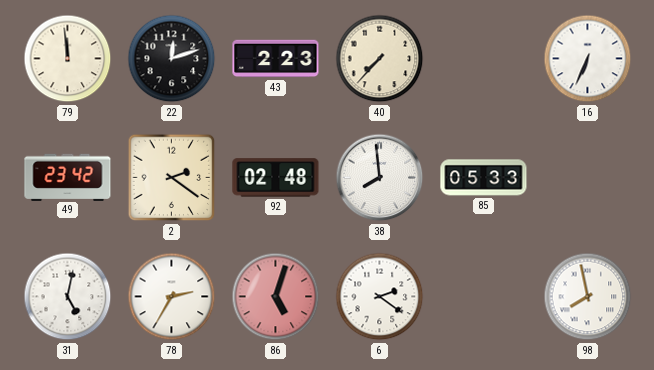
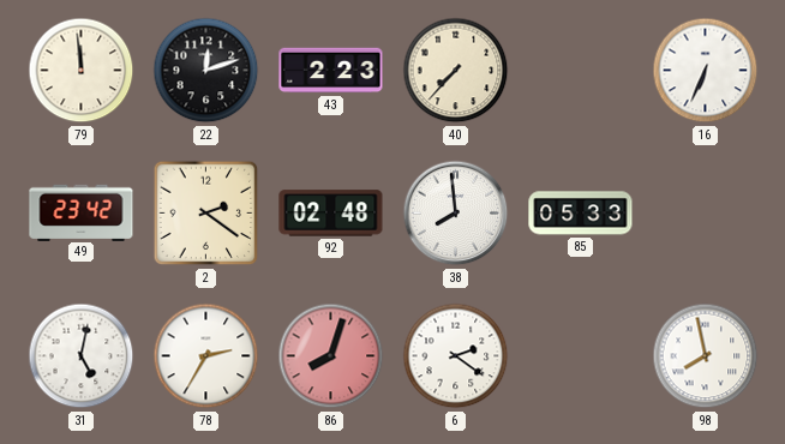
86: 5:03 -> 8:03
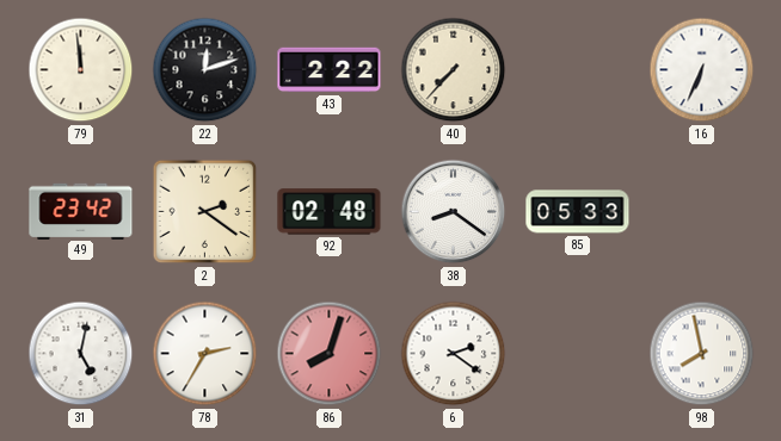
43: 2:23 -> 2:22
38: 7:59 -> 8:21
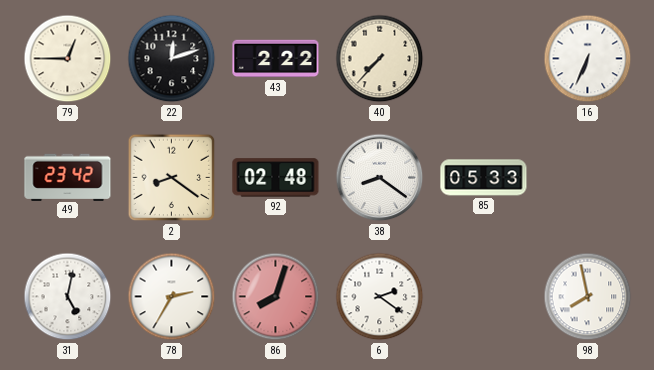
79: 11:59 -> 12:45
2: 2:21 -> 8:21
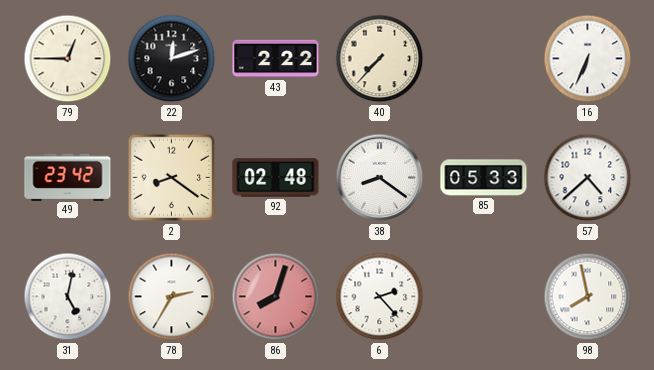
57: none -> 4:38
6: 2:21 -> 2:23
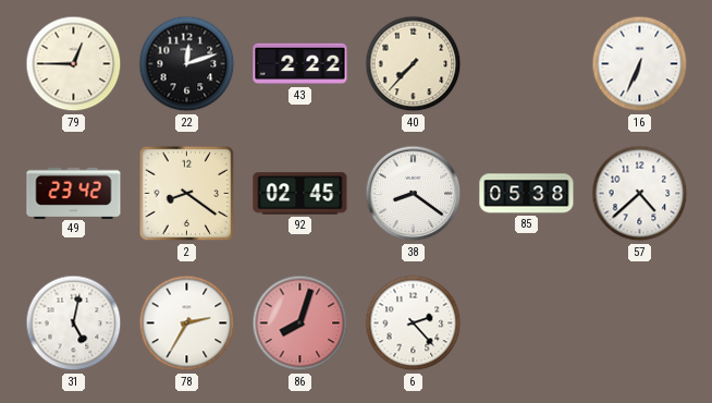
92: 02:48 -> 02:45
85: 05:33 -> 05:38
98: 7:58 -> none
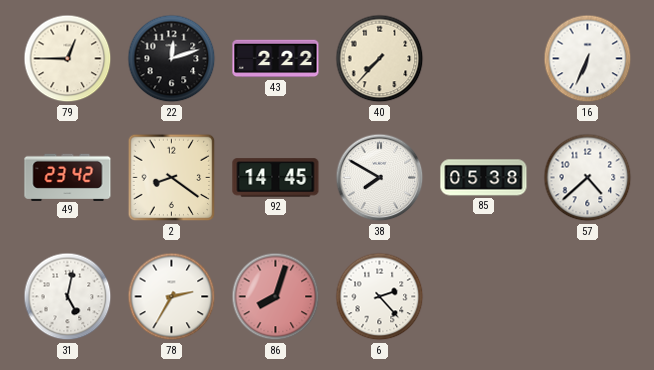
92: 02:45 -> 14:45
38: 8:21 -> 7:50
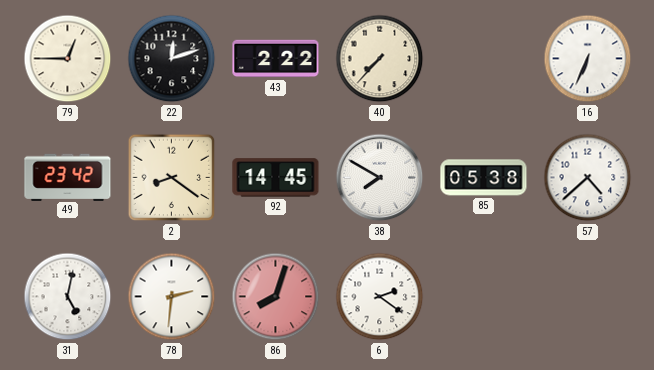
78: 2:35 -> 2:31
6: 2:23 -> 2:21
